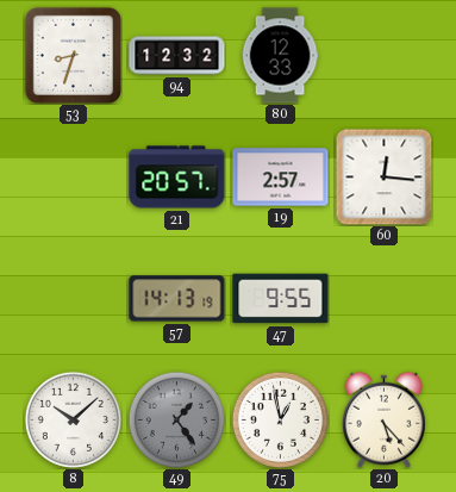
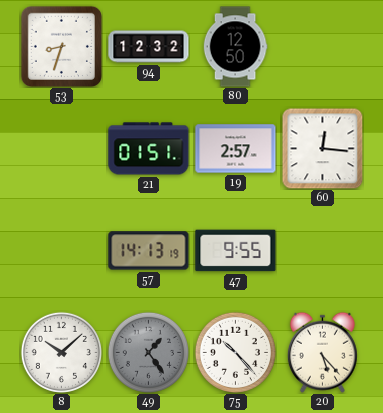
80: 12:33 -> 12:50
21: 20:57 -> 01:51
75: 12:58 -> 10:23
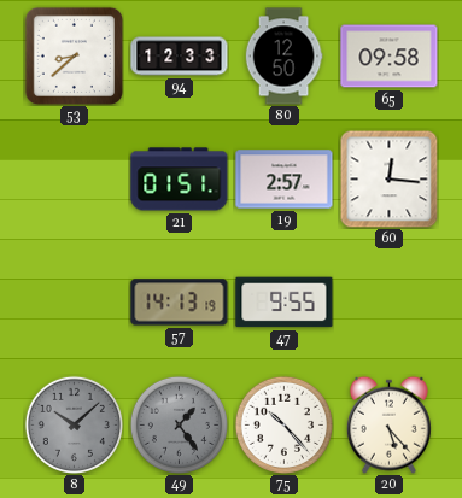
53: 8:33 -> 8:38
94: 12:32 -> 12:33
65: none -> 09:58
8 dial: white -> grey
